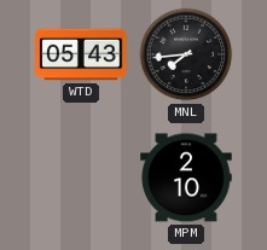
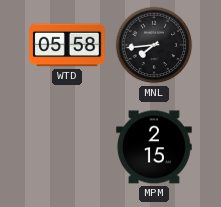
WTD: 05:43 -> 05:58
MPM: 2:10 -> 2:15
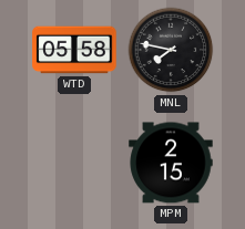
MNL: 7:44 -> 7:47
